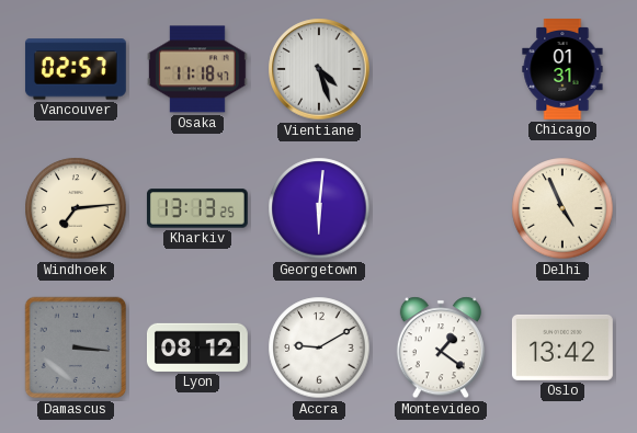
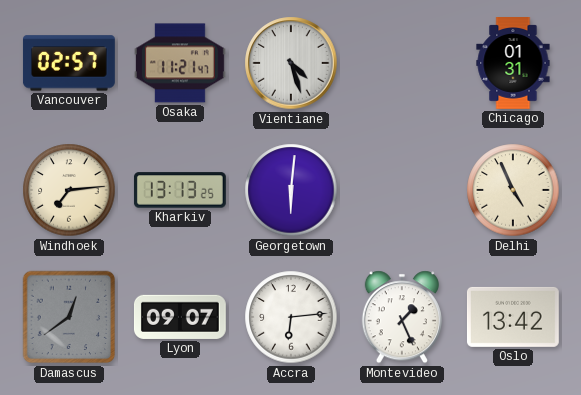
Osaka: 11:18 -> 11:21
Damascus: 3:16 -> 12:39
Lyon: 08:12 -> 09:07
Accra: 9:10 -> 6:14
Montevideo: 1:21 -> 1:26
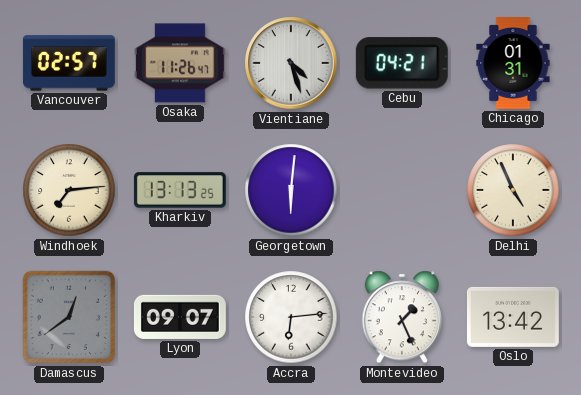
Osaka: 11:21 -> 11:26
Cebu: none -> 04:21
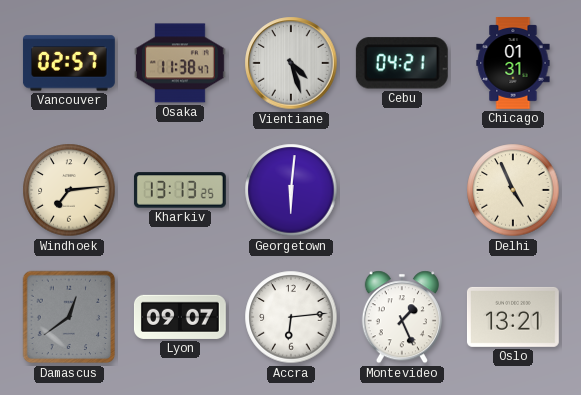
Osaka: 11:26 -> 11:38
Oslo: 13:42 -> 13:21
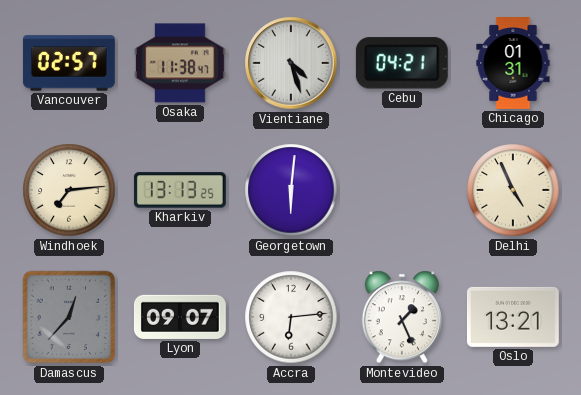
Damascus: 12:39 -> 12:37
